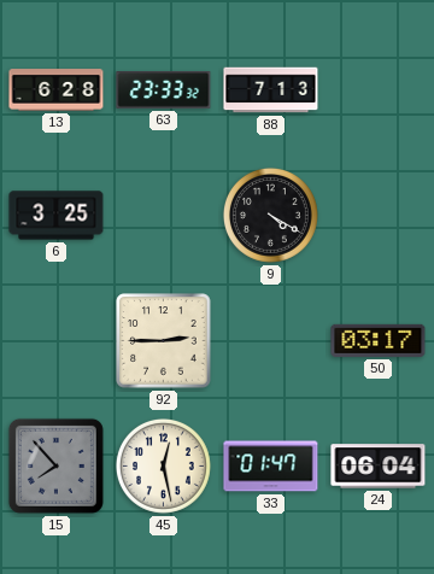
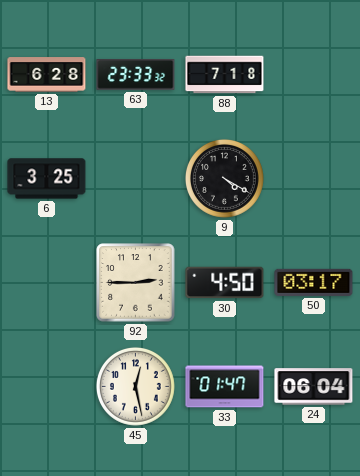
88: 7:13 -> 7:18
30: none -> 4:50
15: 7:53 -> none
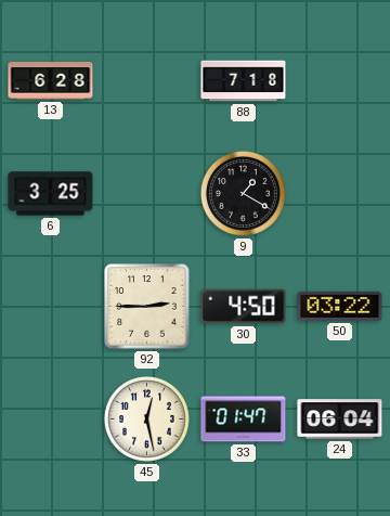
63: 23:33 -> none
9: 4:20 -> 1:20
50: 03:17 -> 03:22
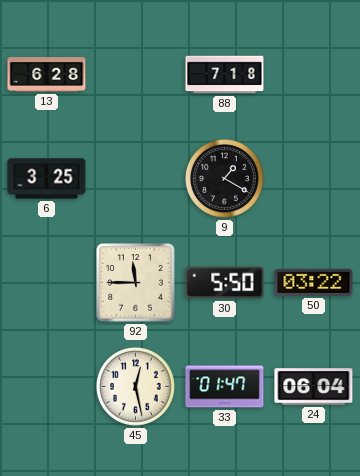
92: 2:45 -> 11:45
30: 4:50 -> 5:50
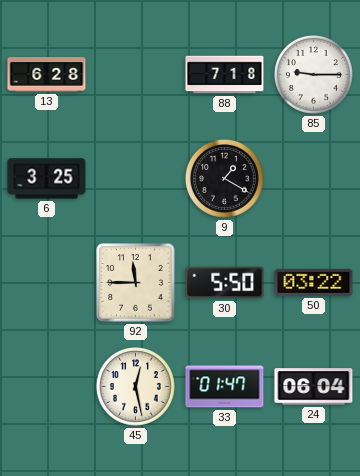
85: none -> 9:15
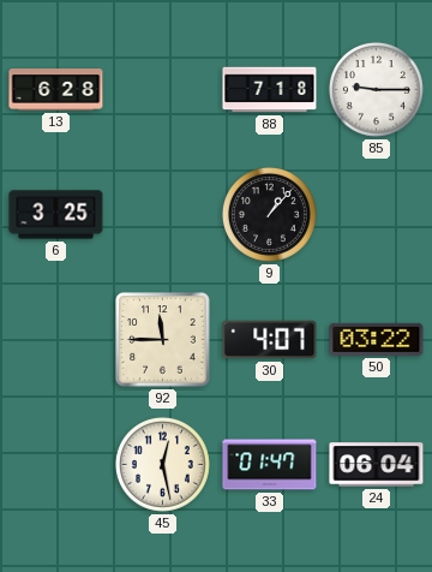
9: 1:20 -> 1:07
30: 5:50 -> 4:07
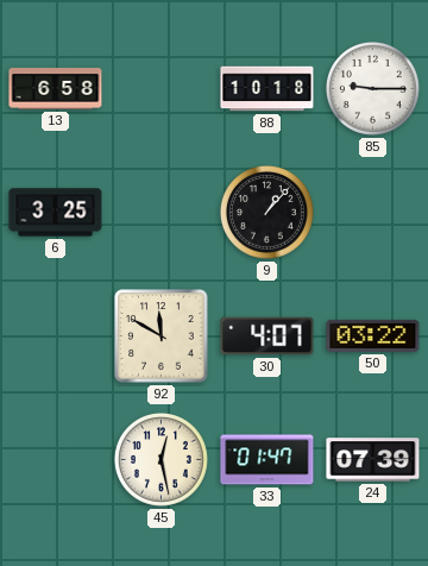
13: 6:28 -> 6:58
88: 7:18 -> 10:18
92: 11:45 -> 11:50
24: 06:04 -> 07:39
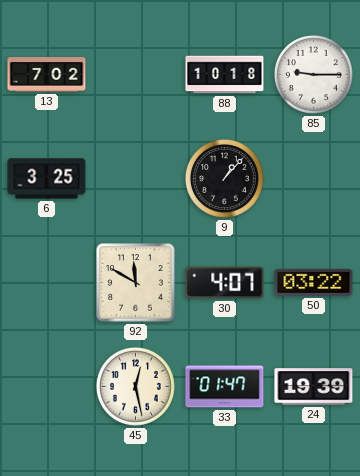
13: 6:58 -> 7:02
24: 07:39 -> 19:39
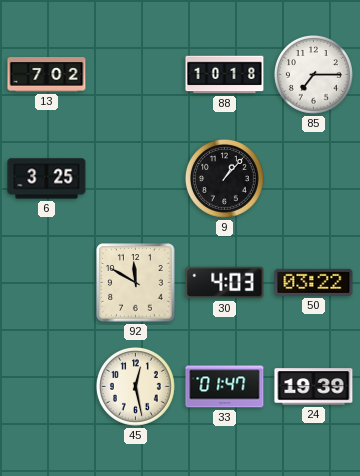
85: 9:15 -> 7:15
30: 4:07 -> 4:03
